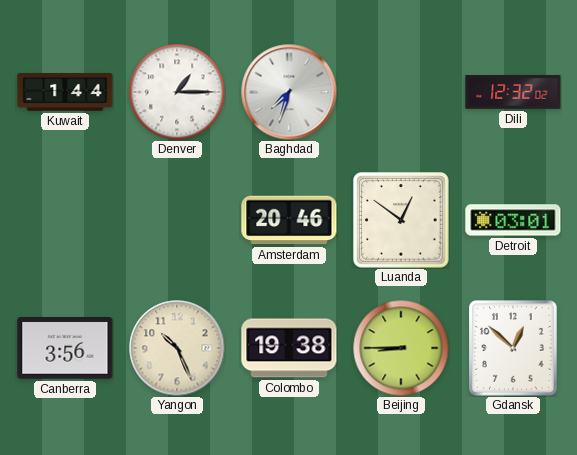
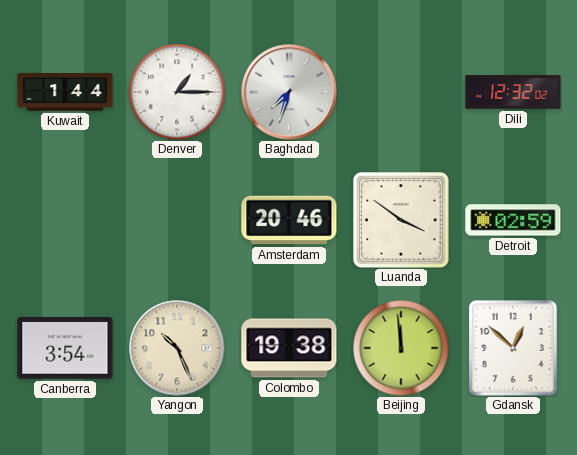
Luanda: 12:51 -> 3:51
Detroit: 03:01 -> 02:59
Canberra: 3:56 -> 3:54
Beijing: 8:45 -> 11:59
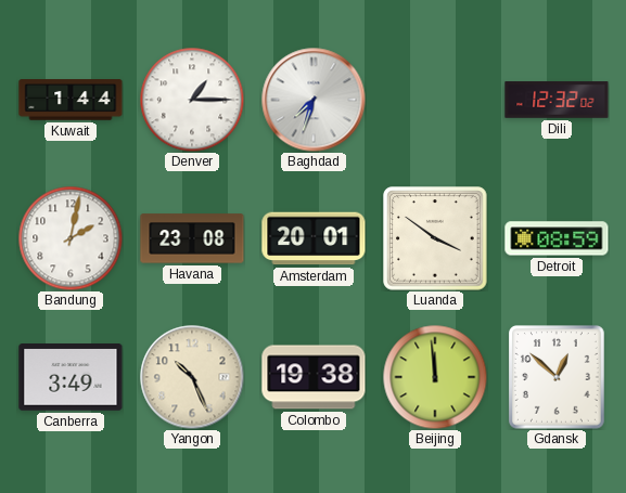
Bandung: none -> 2:02
Havana: none -> 23:08
Amsterdam: 20:46 -> 20:01
Detroit: 02:59 -> 08:59
Canberra: 3:54 -> 3:49
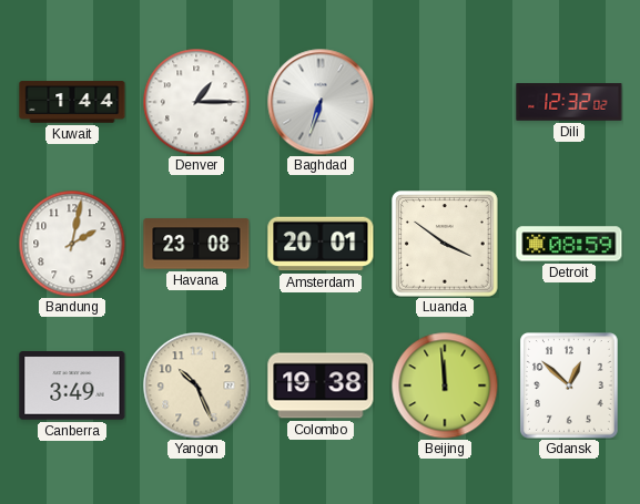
Baghdad: 7:33 -> 6:33
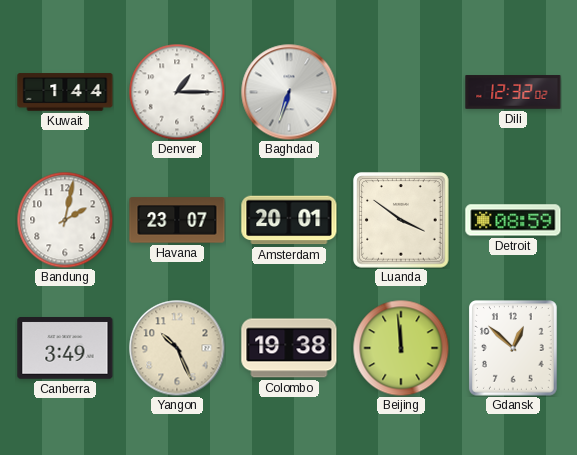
Havana: 23:08 -> 23:07
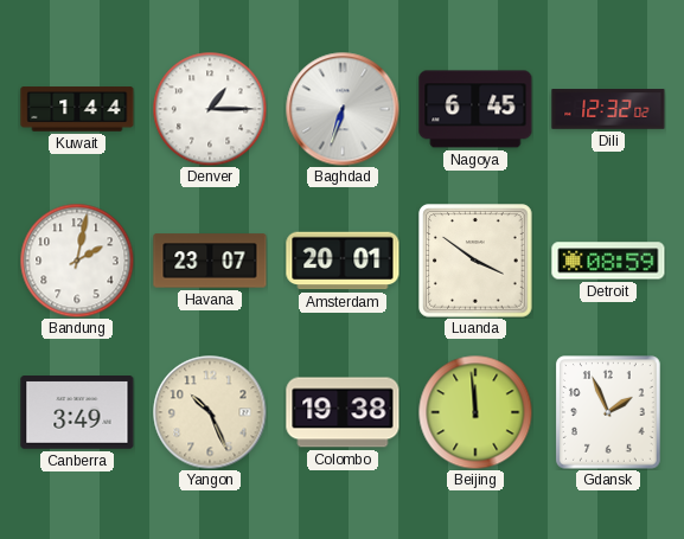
Nagoya: none -> 6:45
Gdansk: 12:52 -> 1:56
